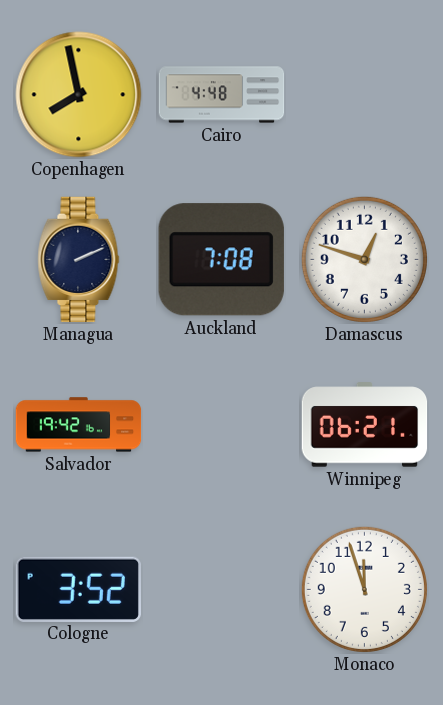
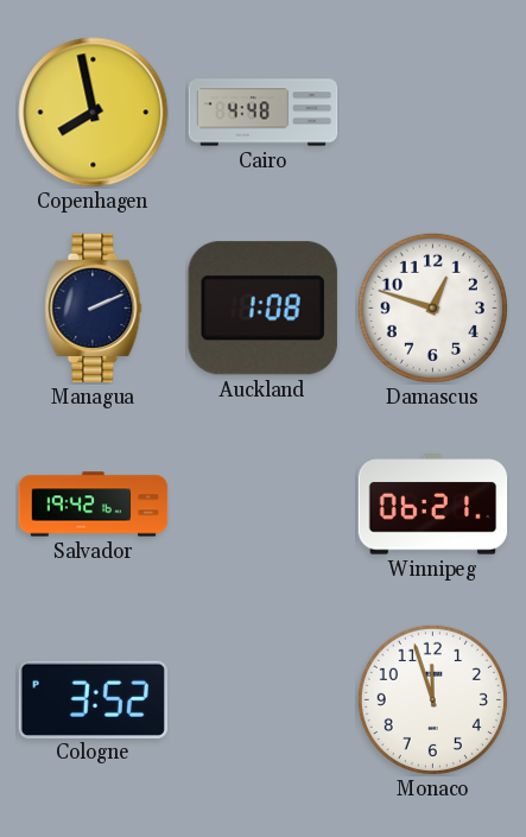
Auckland: 7:08 -> 1:08
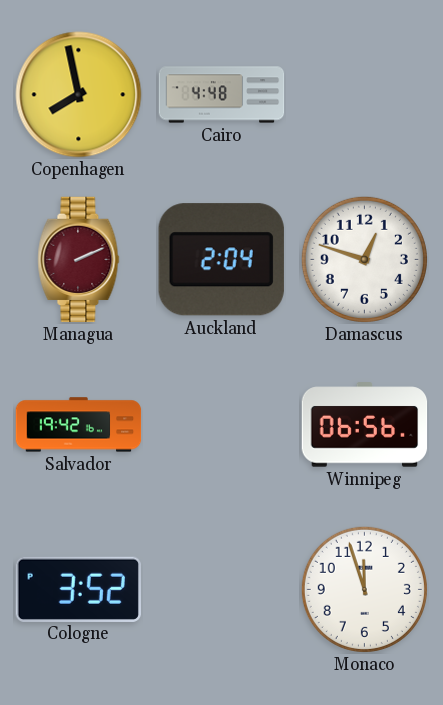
Managua dial: navy -> burgundy
Auckland: 1:08 -> 2:04
Winnipeg: 06:21 -> 06:56
